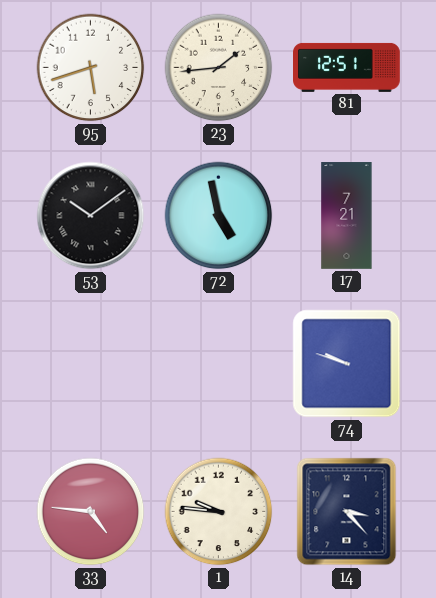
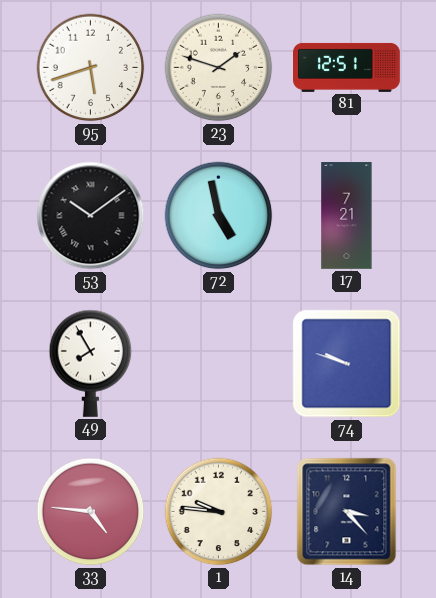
23: 1:44 -> 1:48
49: none -> 7:55
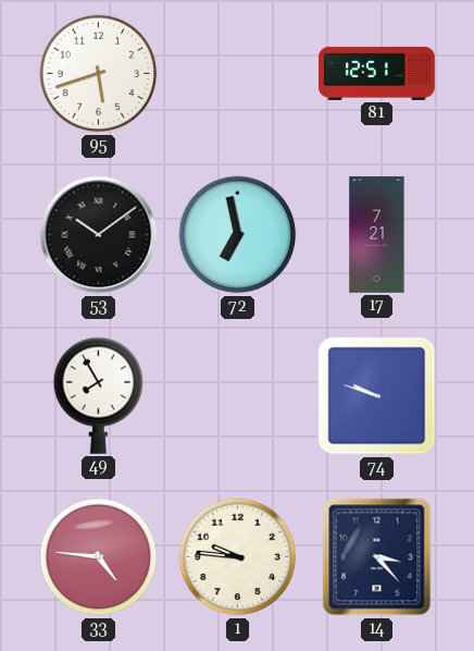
23: 1:48 -> none
72: 4:58 -> 6:58
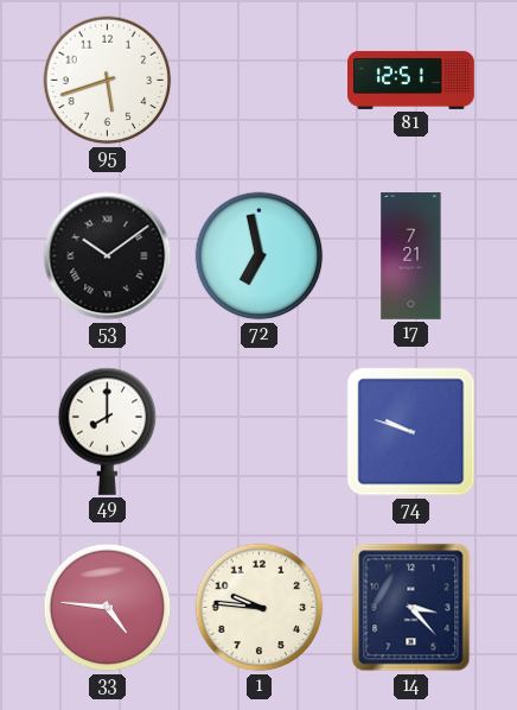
49: 7:55 -> 8:00
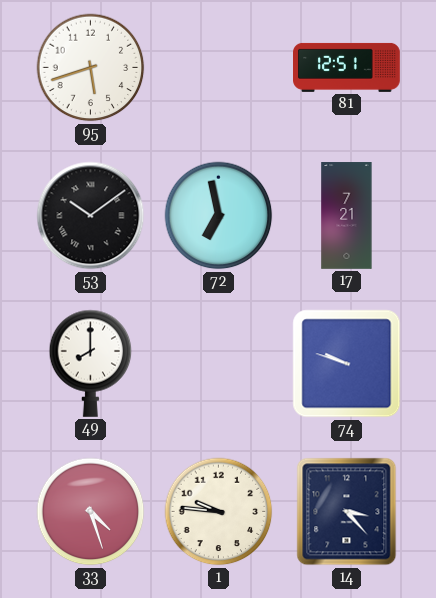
33: 4:46 -> 4:27
